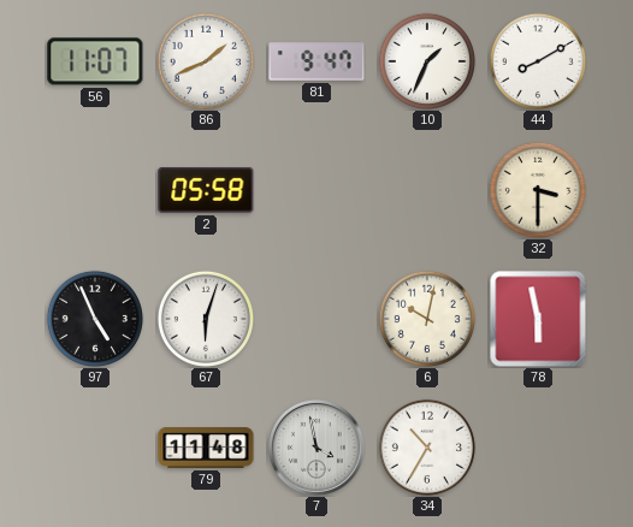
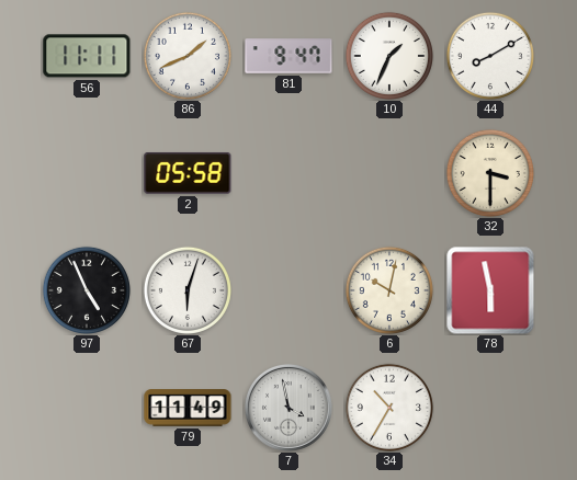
56: 11:07 -> 11:11
79: 11:48 -> 11:49
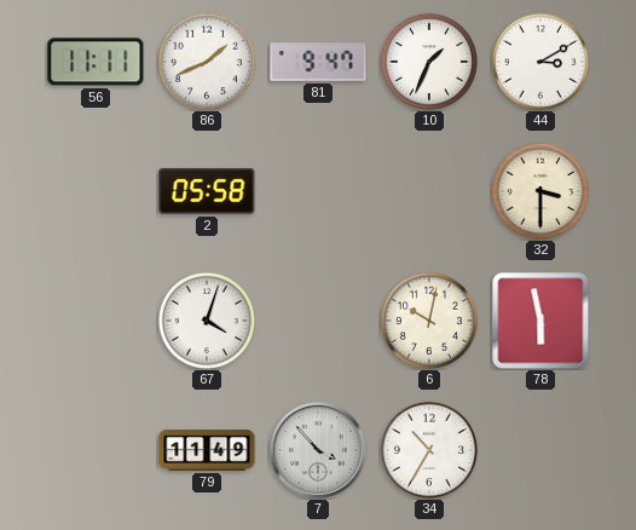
44: 8:10 -> 3:10
97: 4:56 -> none
67: 6:03 -> 4:03
7: 3:58 -> 3:53
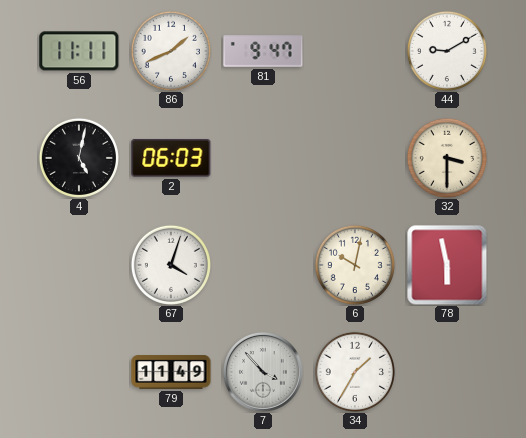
10: 1:34 -> none
44: 3:10 -> 9:10
4: none -> 5:02
2: 05:58 -> 06:03
34: 10:35 -> 1:35
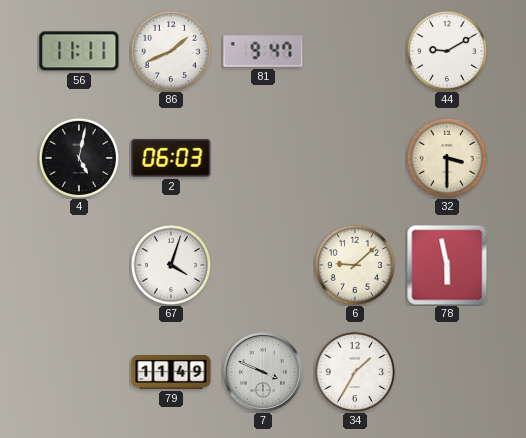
6: 10:02 -> 9:08
7: 3:53 -> 3:49
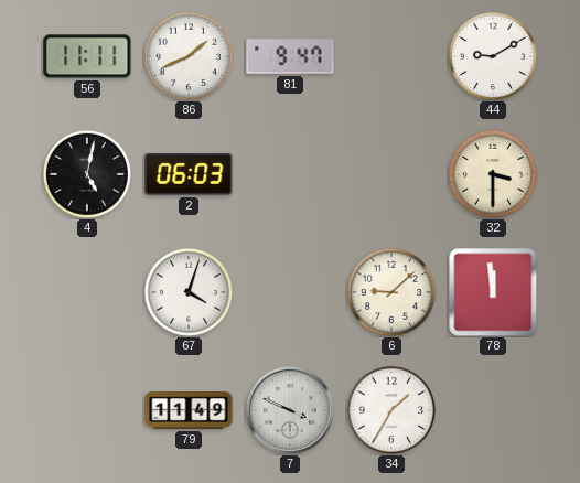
78: 5:58 -> 11:59
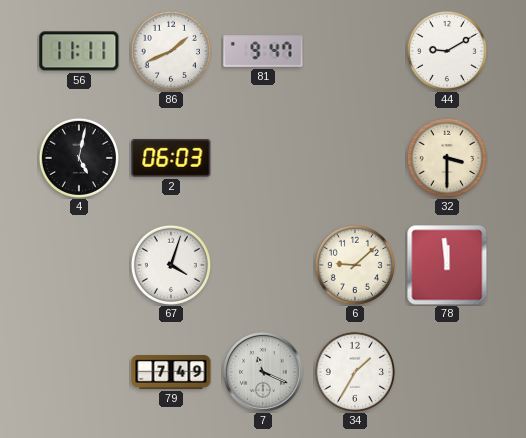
79: 11:49 -> 7:49
7: 3:49 -> 11:19
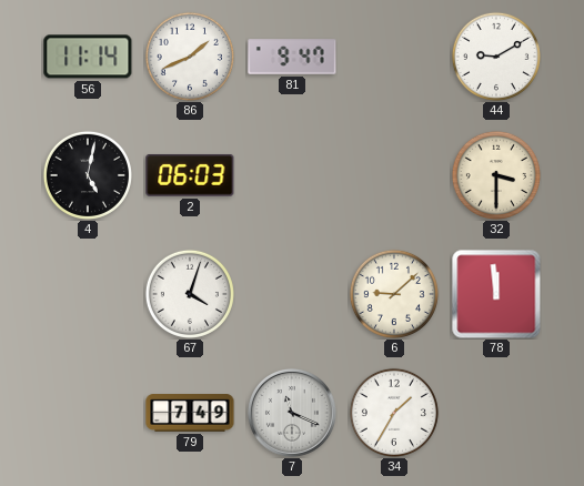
56: 11:11 -> 11:14
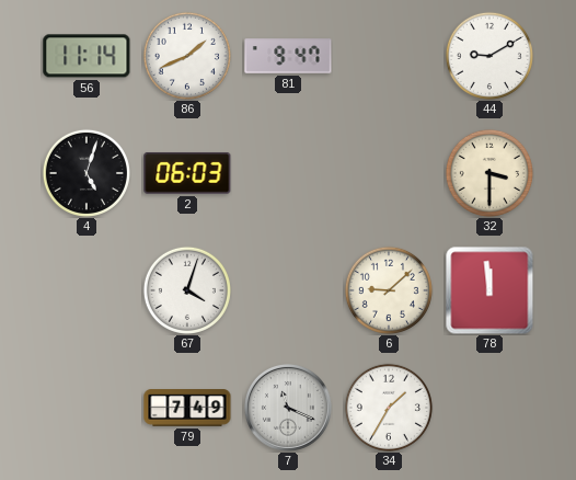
4: 5:02 -> 5:03
